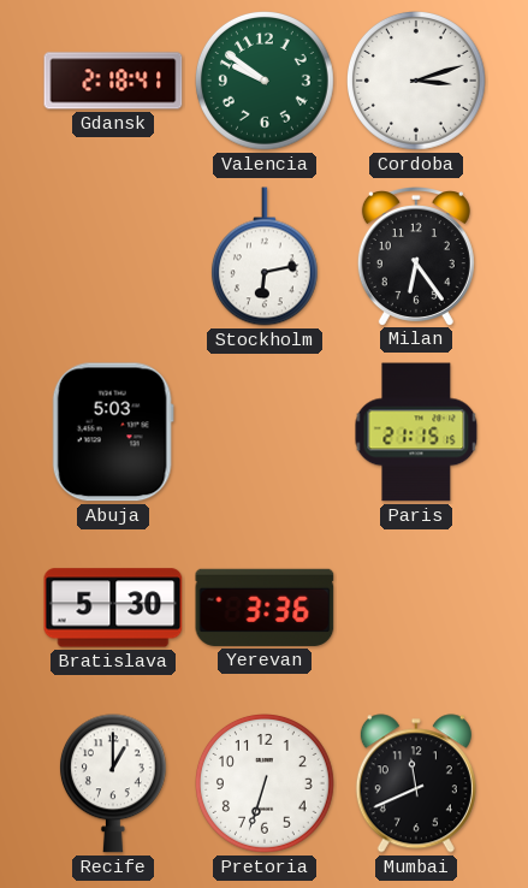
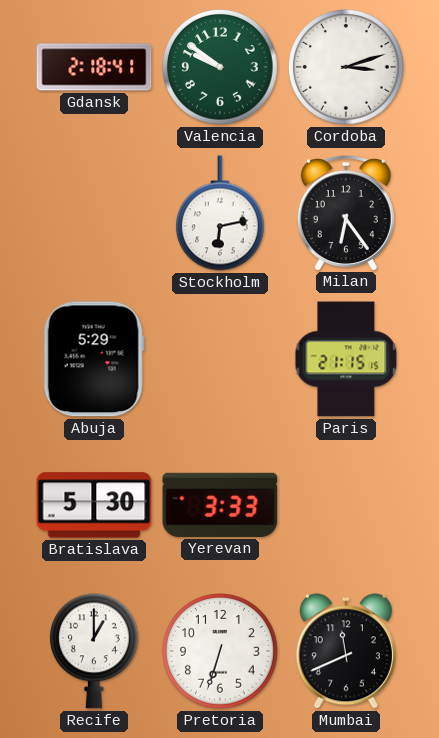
Abuja: 5:03 -> 5:29
Yerevan: 3:36 -> 3:33
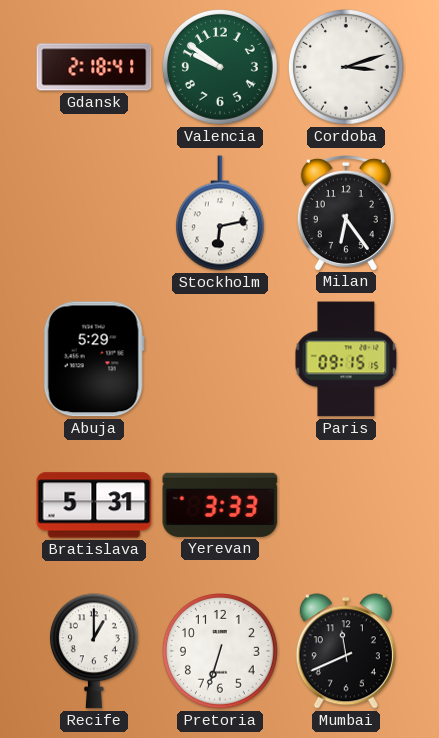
Paris: 21:15 -> 09:15
Bratislava: 5:30 -> 5:31
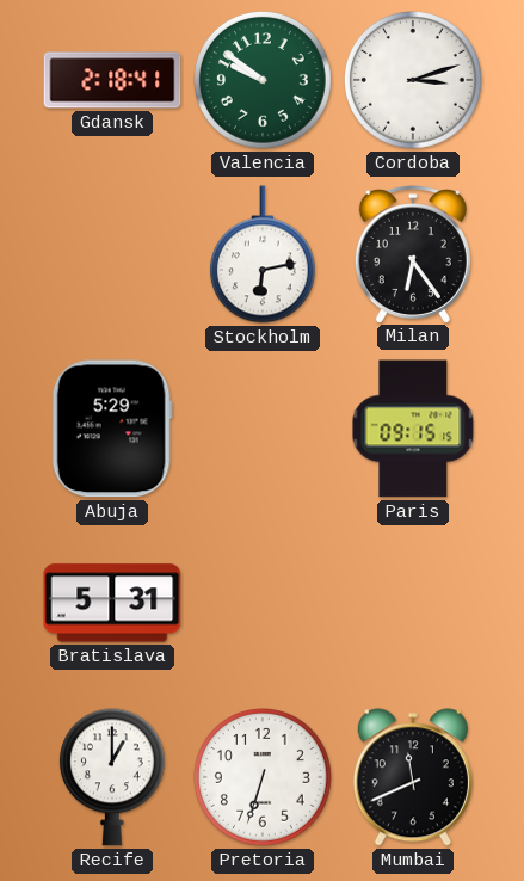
Yerevan: 3:33 -> none
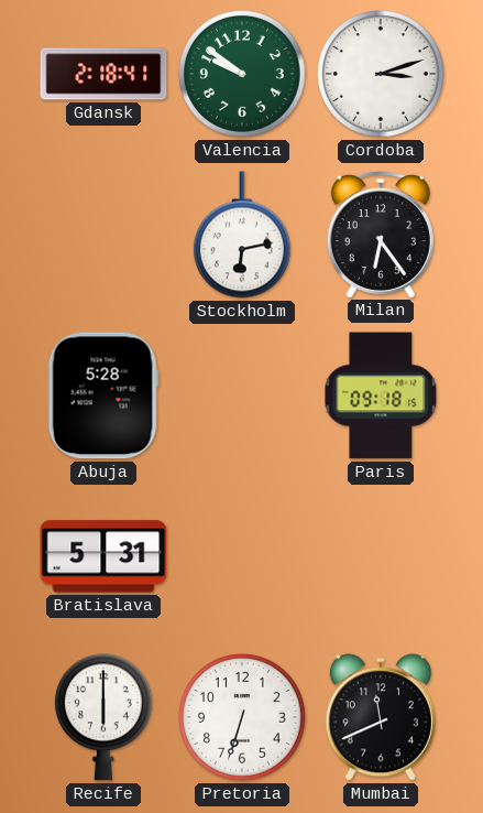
Abuja: 5:29 -> 5:28
Paris: 09:15 -> 09:18
Recife: 1:00 -> 6:00
